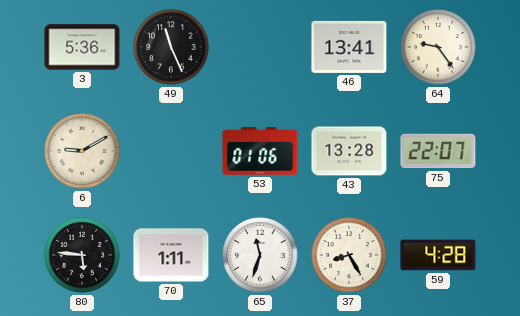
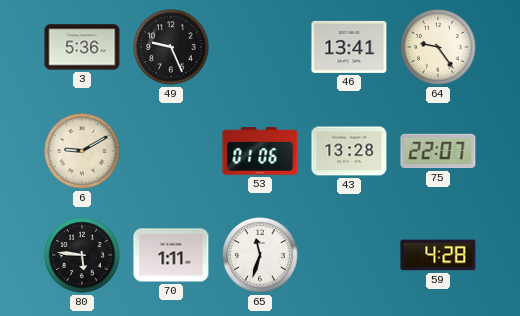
49: 11:26 -> 9:26
37: 8:25 -> none
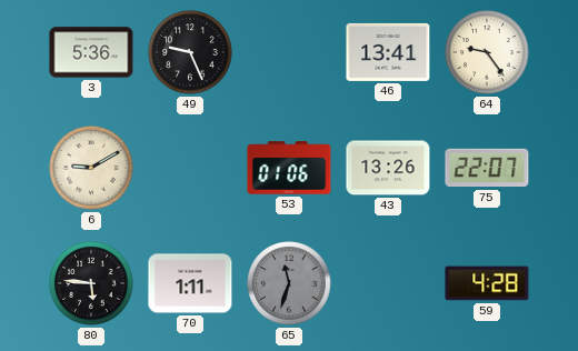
43: 13:28 -> 13:26
65 dial: white -> grey
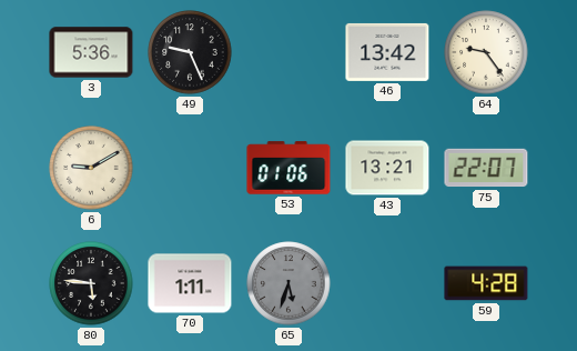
46: 13:41 -> 13:42
43: 13:26 -> 13:21
65: 11:33 -> 5:33
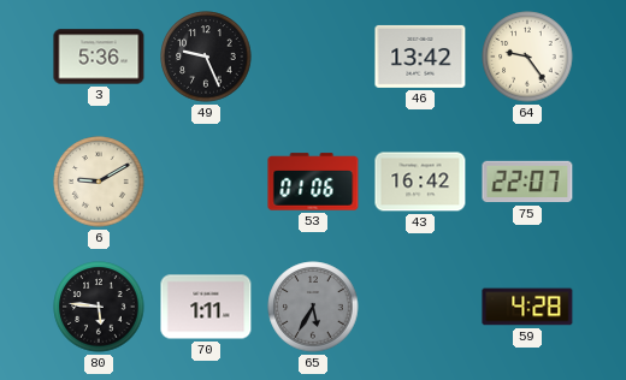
43: 13:21 -> 16:42
65: 5:33 -> 5:35
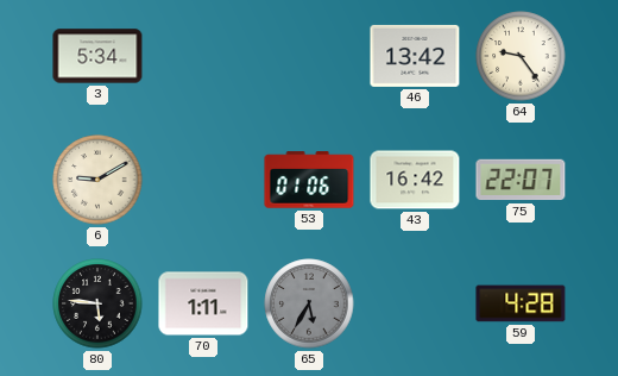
3: 5:36 -> 5:34
49: 9:26 -> none
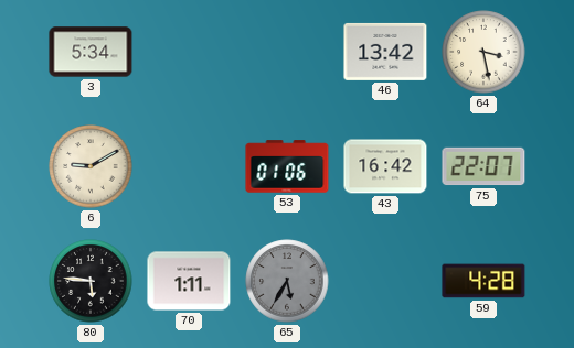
64: 9:24 -> 3:28
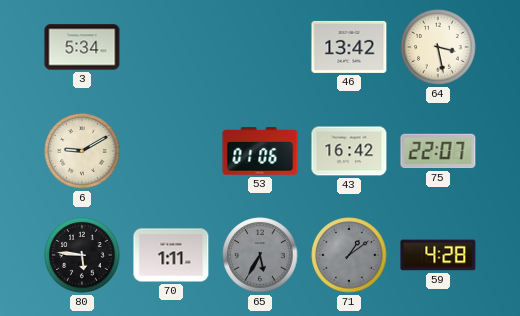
71: none -> 1:09
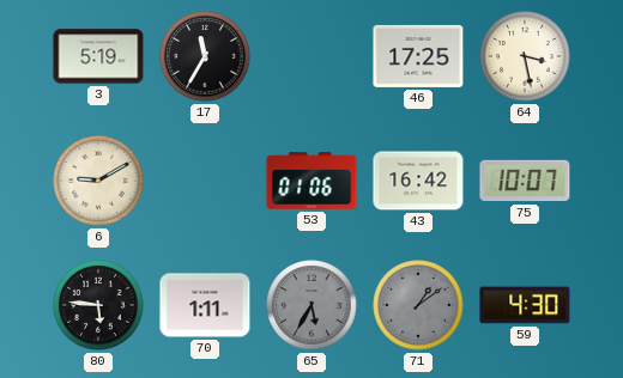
3: 5:34 -> 5:19
17: none -> 11:35
46: 13:42 -> 17:25
75: 22:07 -> 10:07
59: 4:28 -> 4:30
